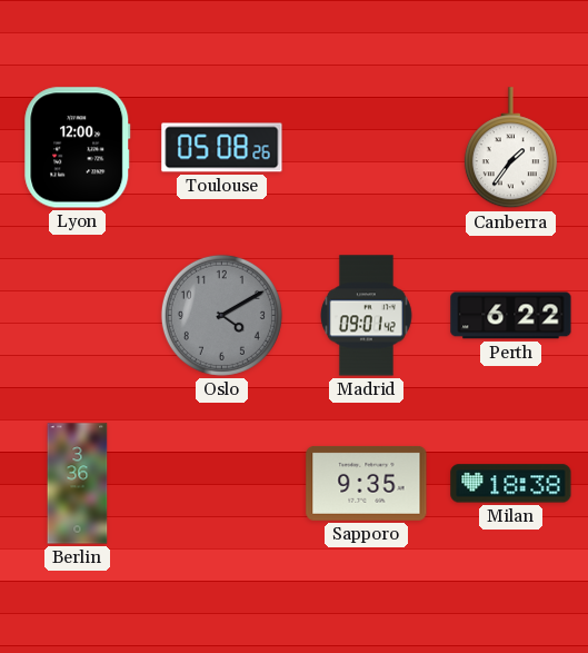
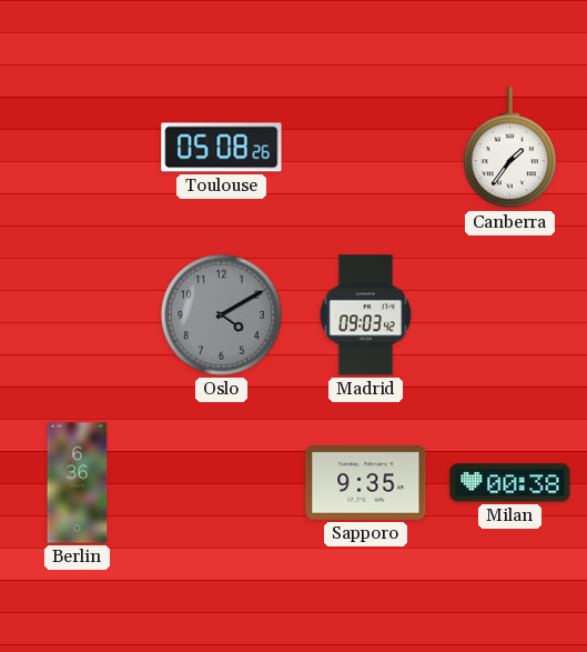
Lyon: 12:00 -> none
Madrid: 09:01 -> 09:03
Perth: 6:22 -> none
Berlin: 3:36 -> 6:36
Milan: 18:38 -> 00:38
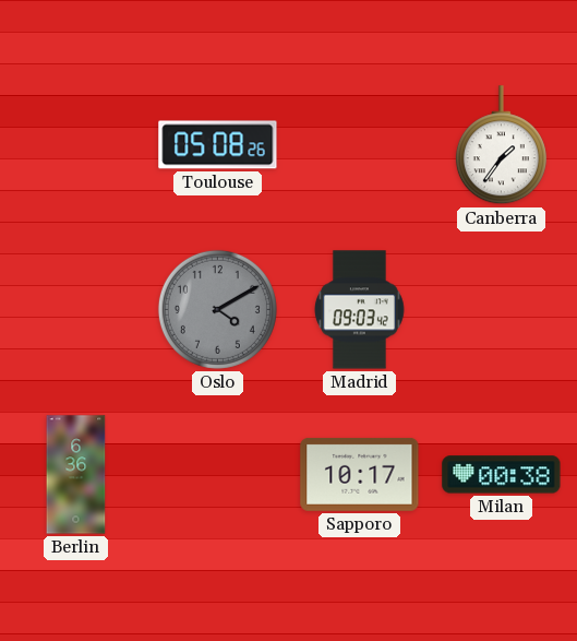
Sapporo: 9:35 -> 10:17
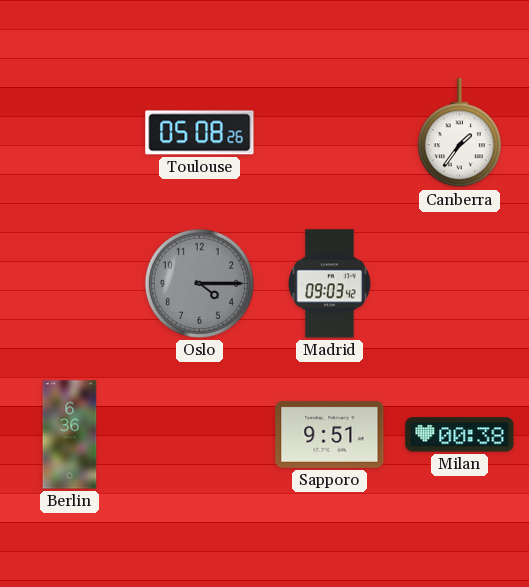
Oslo: 4:10 -> 4:15
Sapporo: 10:17 -> 9:51
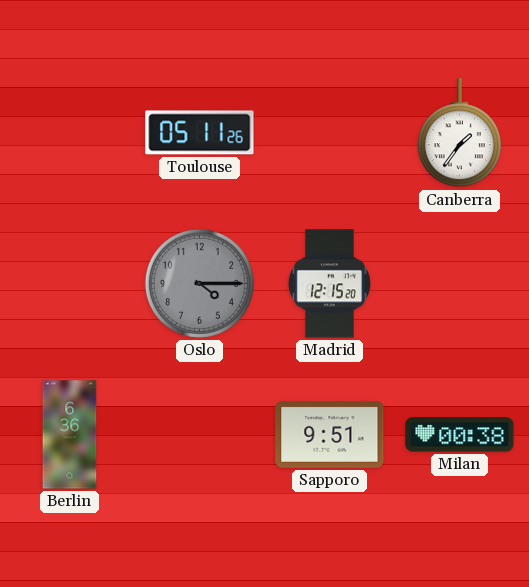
Toulouse: 05:08 -> 05:11
Madrid: 09:03 -> 12:15
